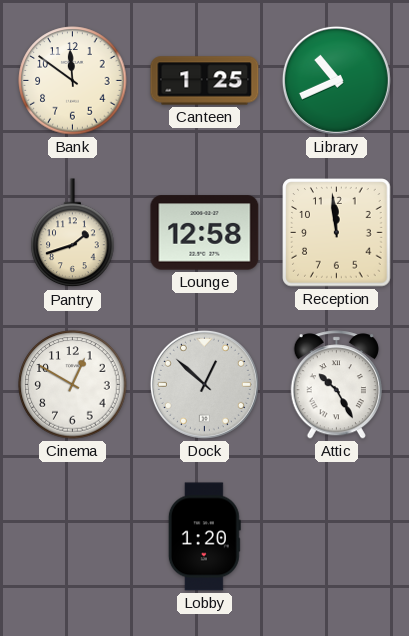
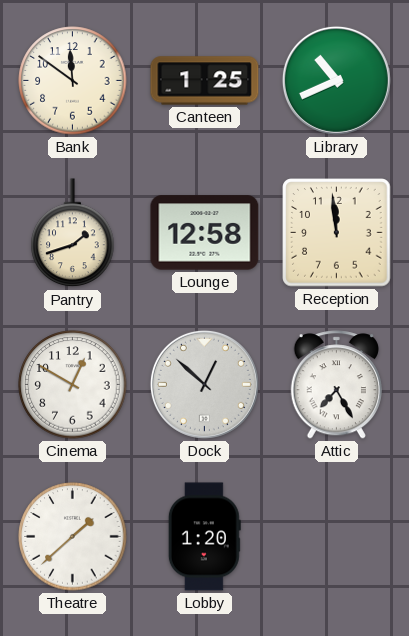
Attic: 10:25 -> 7:25
Theatre: none -> 1:38
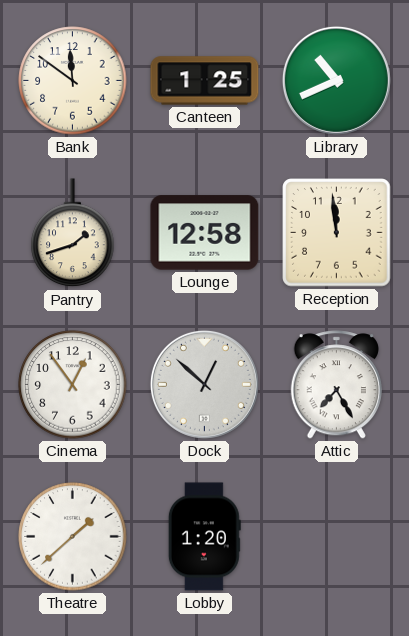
Cinema: 12:50 -> 12:54
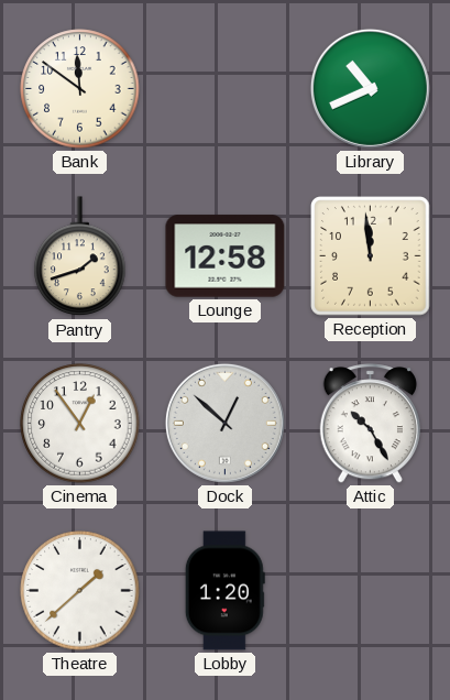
Canteen: 1:25 -> none
Attic: 7:25 -> 10:25
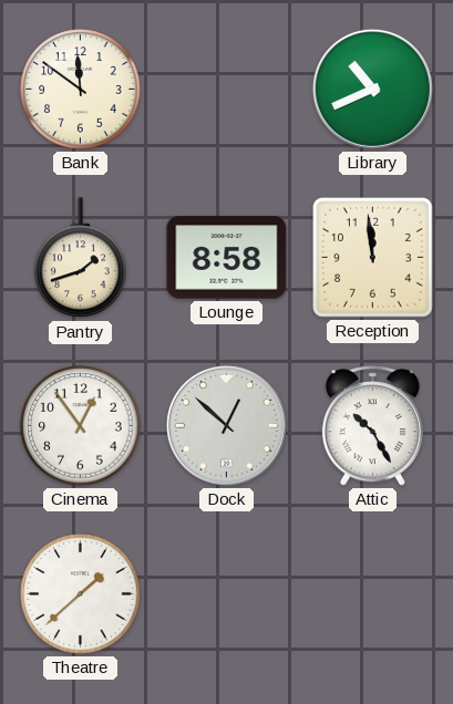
Lounge: 12:58 -> 8:58
Lobby: 1:20 -> none
